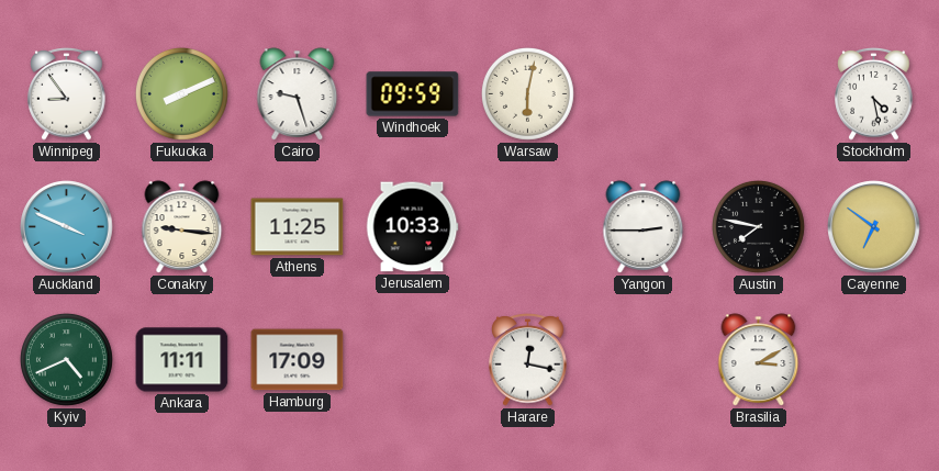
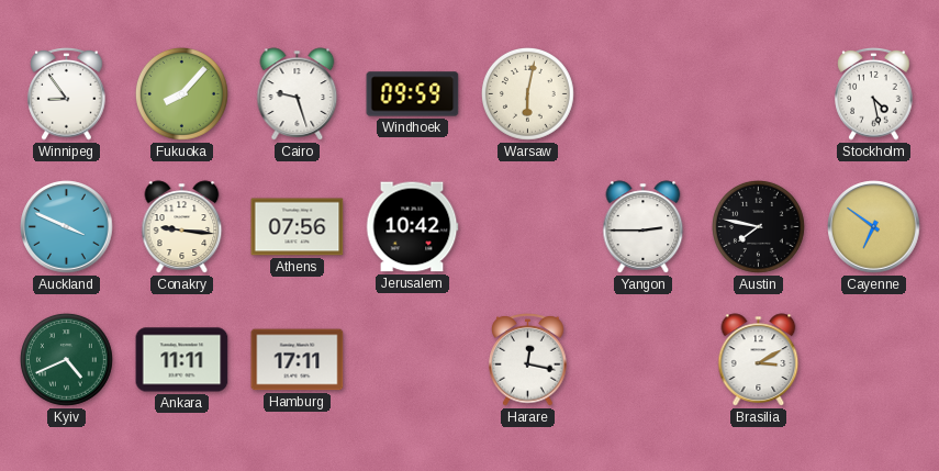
Fukuoka: 8:11 -> 8:07
Athens: 11:25 -> 07:56
Jerusalem: 10:33 -> 10:42
Hamburg: 17:09 -> 17:11
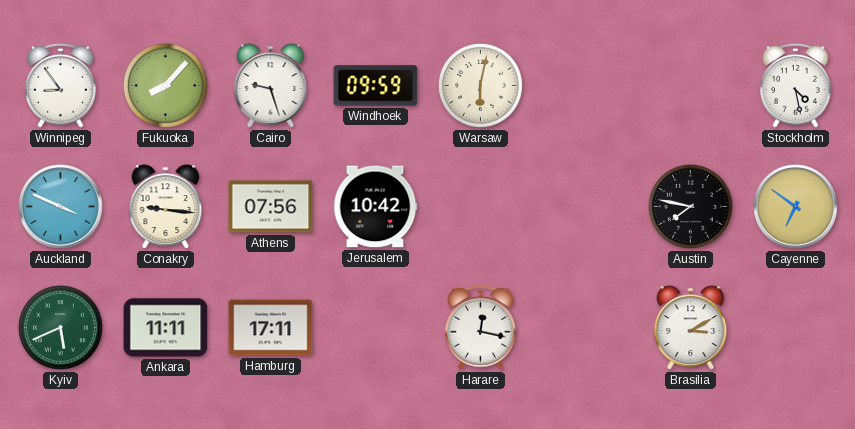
Yangon: 2:45 -> none
Kyiv: 4:41 -> 5:41
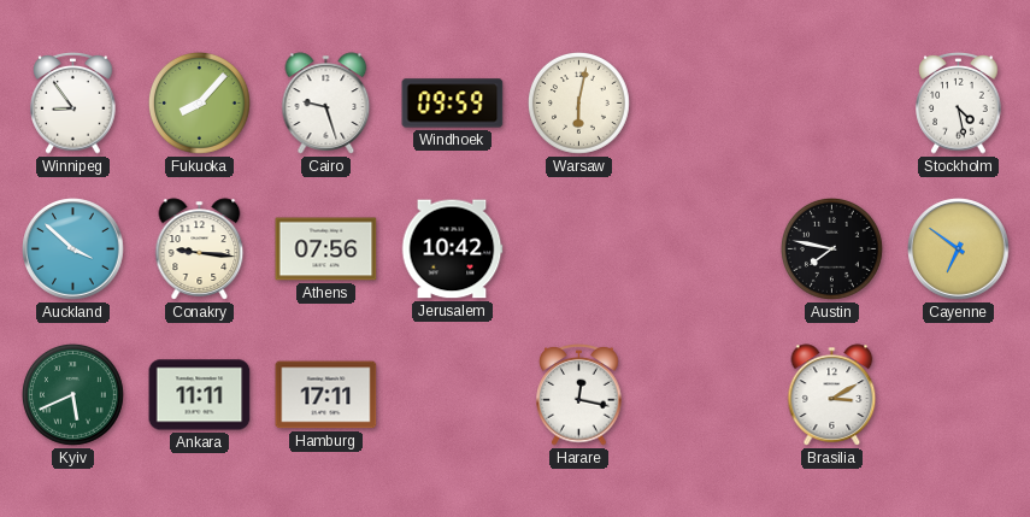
Auckland: 3:49 -> 3:52
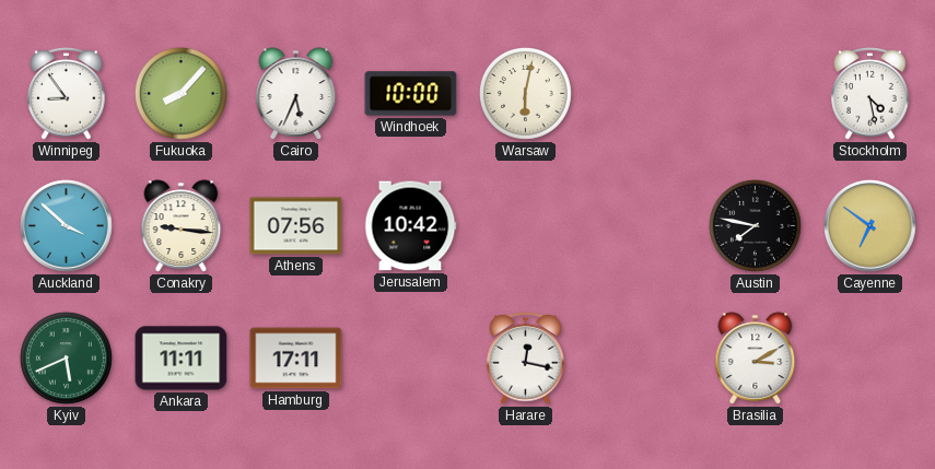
Cairo: 9:27 -> 5:34
Windhoek: 09:59 -> 10:00
